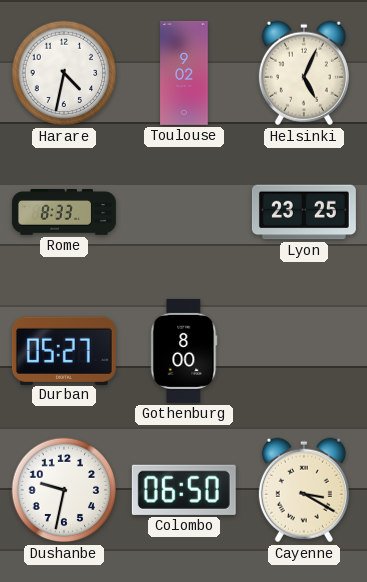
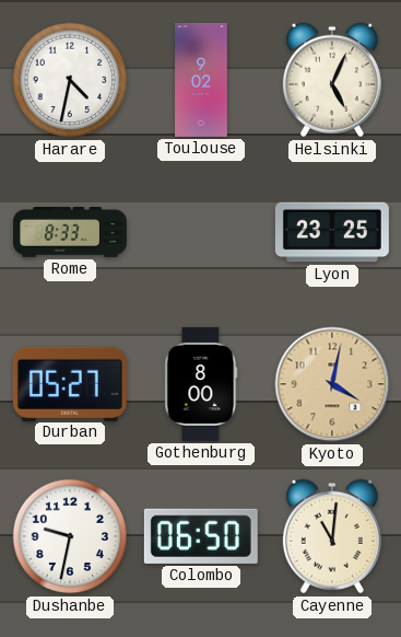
Kyoto: none -> 4:02
Cayenne: 3:20 -> 11:01
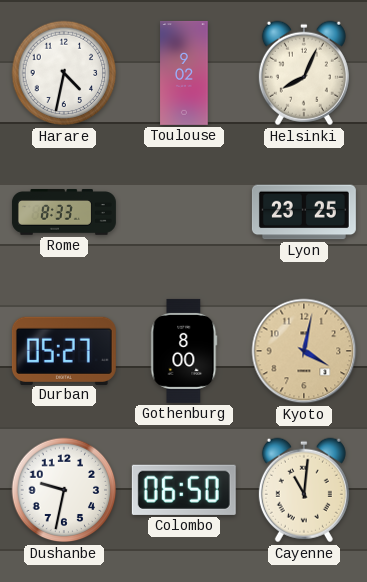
Helsinki: 5:04 -> 8:04
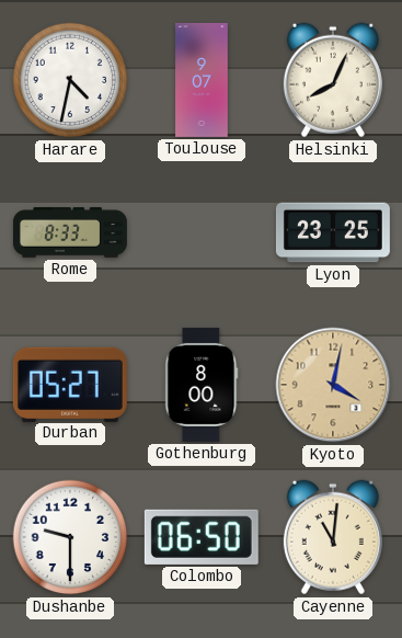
Toulouse: 9:02 -> 9:07
Dushanbe: 9:32 -> 9:30
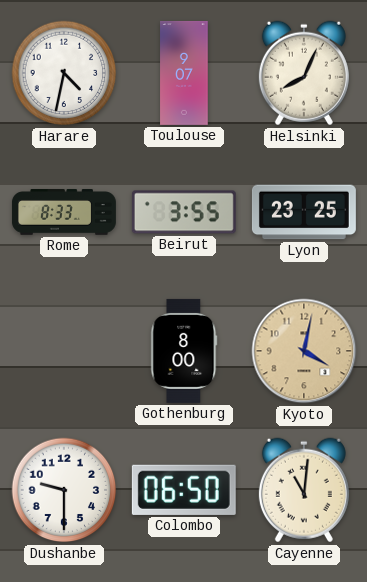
Beirut: none -> 3:55
Durban: 05:27 -> none
